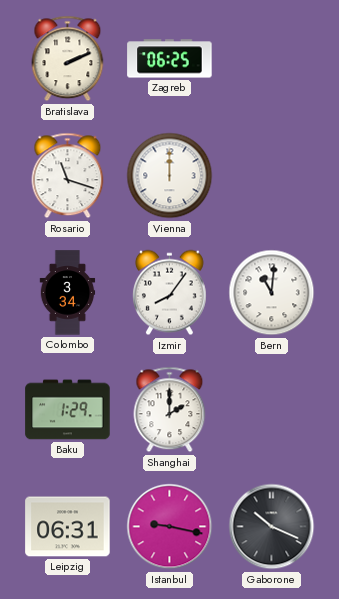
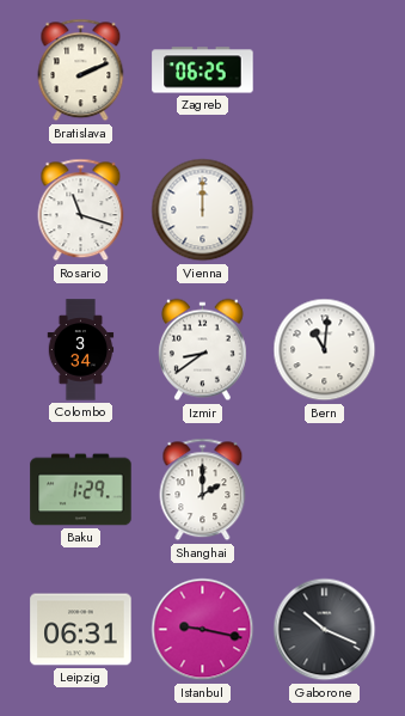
Izmir: 8:06 -> 8:39
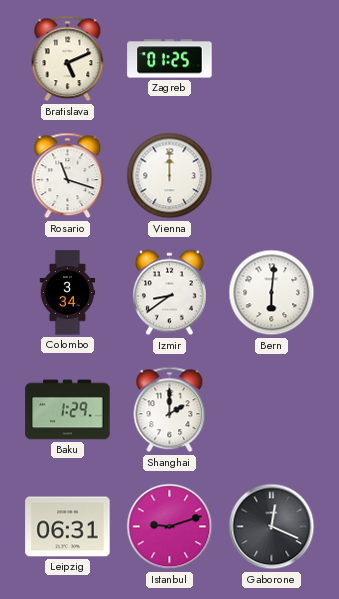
Bratislava: 2:11 -> 5:11
Zagreb: 06:25 -> 01:25
Bern: 11:01 -> 6:01
Istanbul: 9:17 -> 9:12
Gaborone: 10:19 -> 12:19
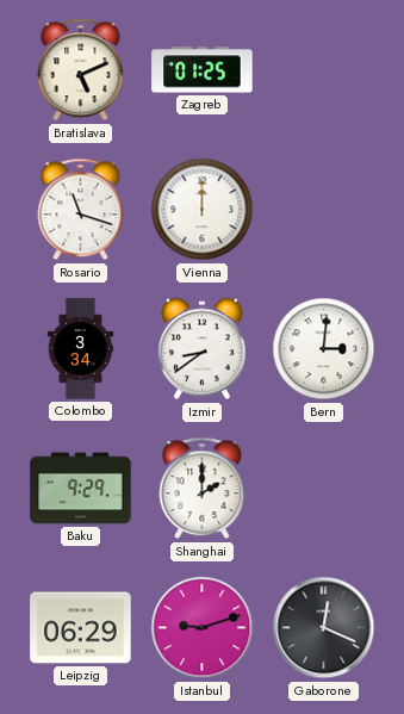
Bern: 6:01 -> 3:01
Baku: 1:29 -> 9:29
Leipzig: 06:31 -> 06:29
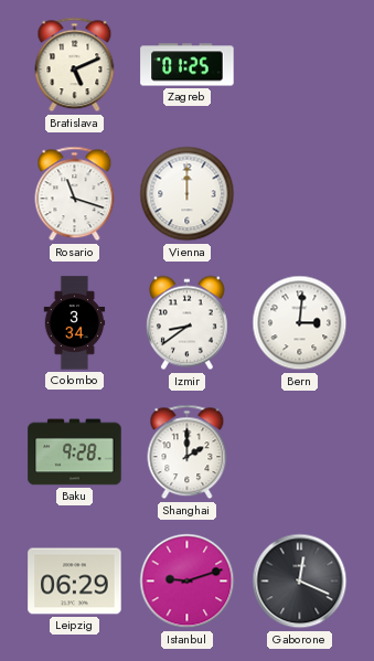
Baku: 9:29 -> 9:28
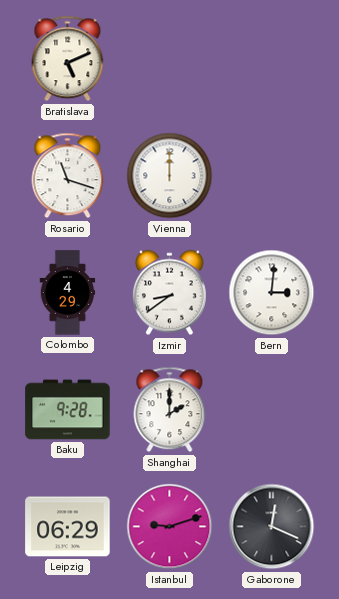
Zagreb: 01:25 -> none
Colombo: 3:34 -> 4:29
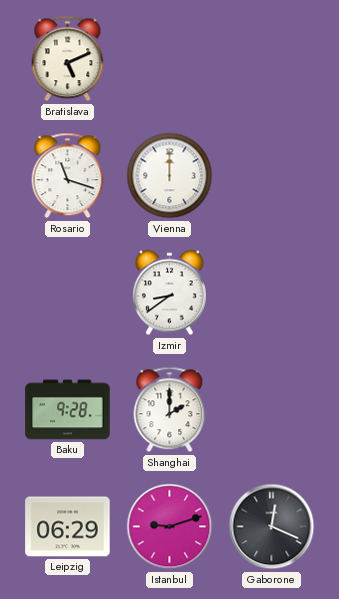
Colombo: 4:29 -> none
Bern: 3:01 -> none
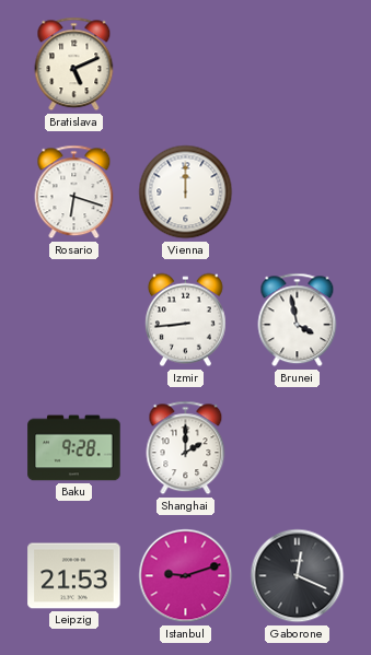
Rosario: 11:18 -> 6:18
Izmir: 8:39 -> 8:44
Brunei: none -> 3:58
Leipzig: 06:29 -> 21:53
